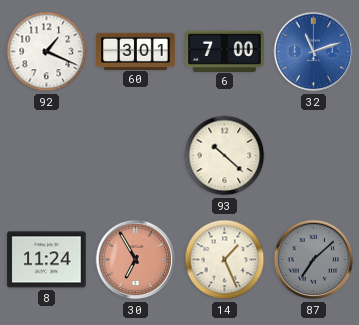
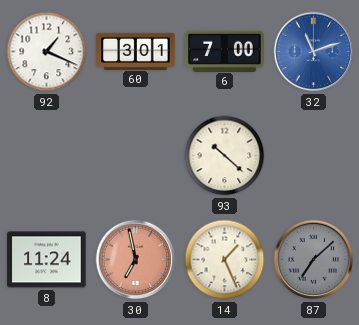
30: 6:55 -> 6:58
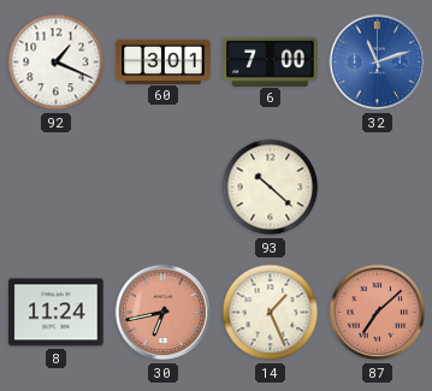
30: 6:58 -> 6:43
87 dial: grey -> salmon
